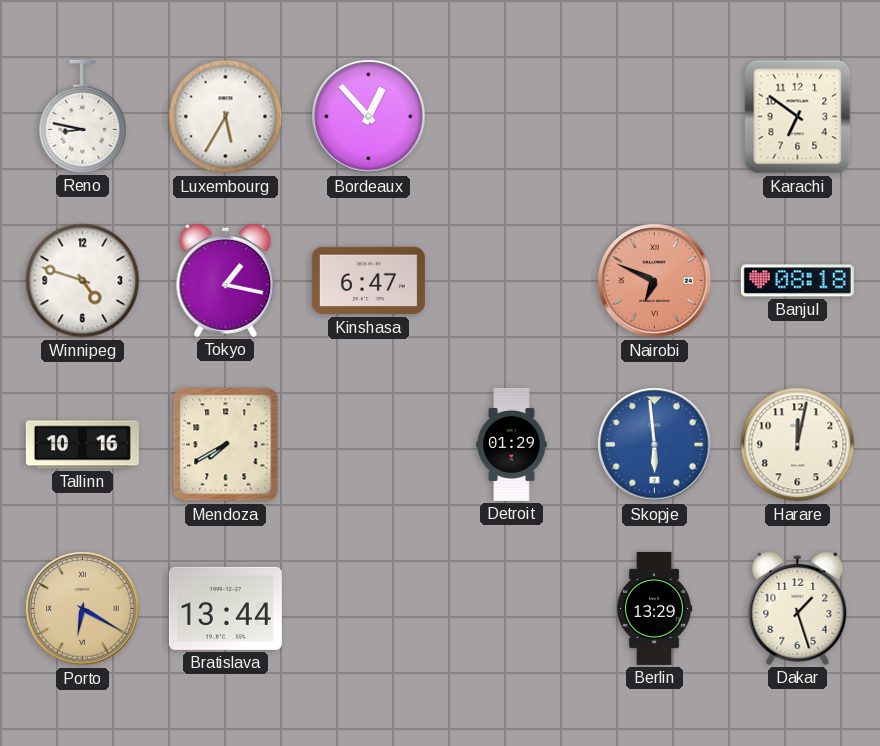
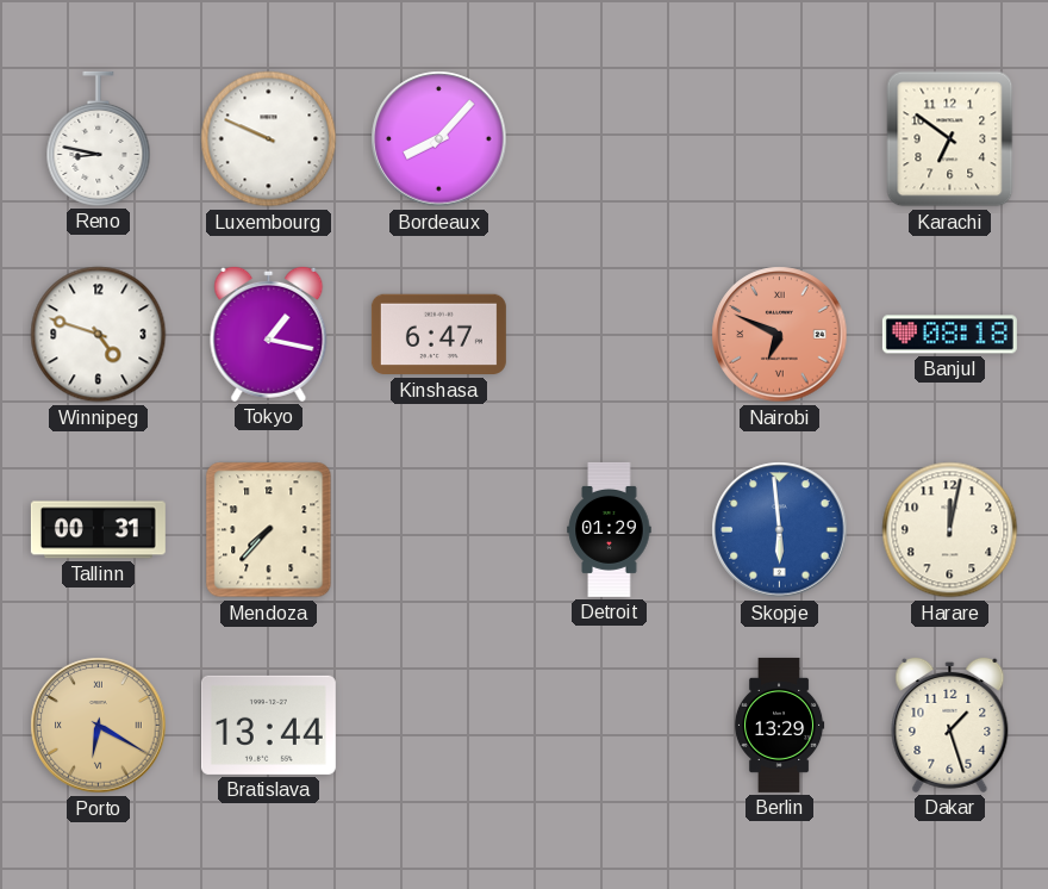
Luxembourg: 5:35 -> 9:49
Bordeaux: 12:53 -> 8:07
Tallinn: 10:16 -> 00:31
Mendoza: 7:40 -> 7:37
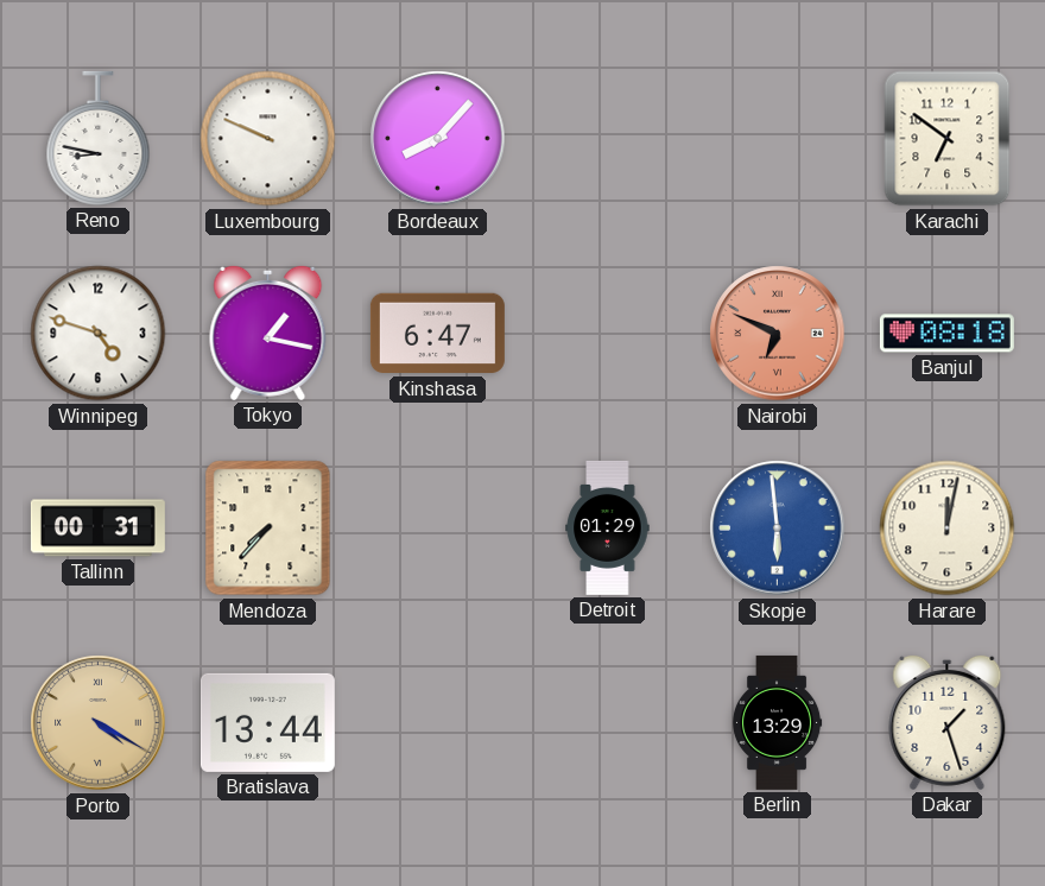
Porto: 6:20 -> 4:20
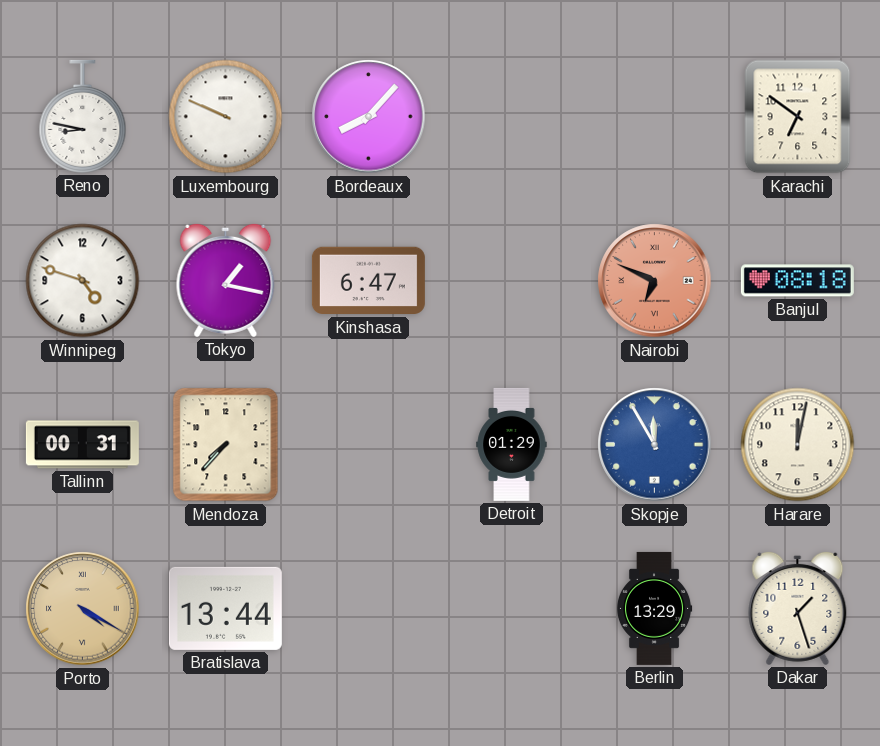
Skopje: 5:59 -> 11:55
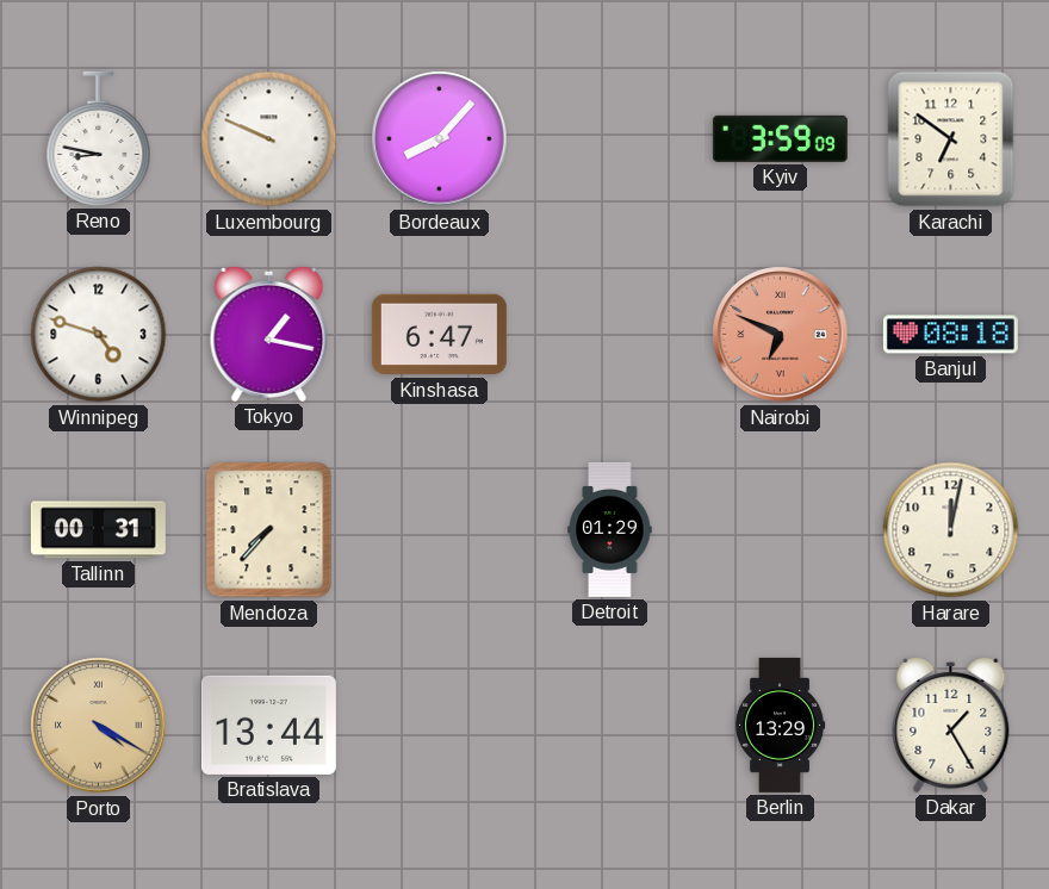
Kyiv: none -> 3:59
Skopje: 11:55 -> none
Dakar: 1:27 -> 1:25
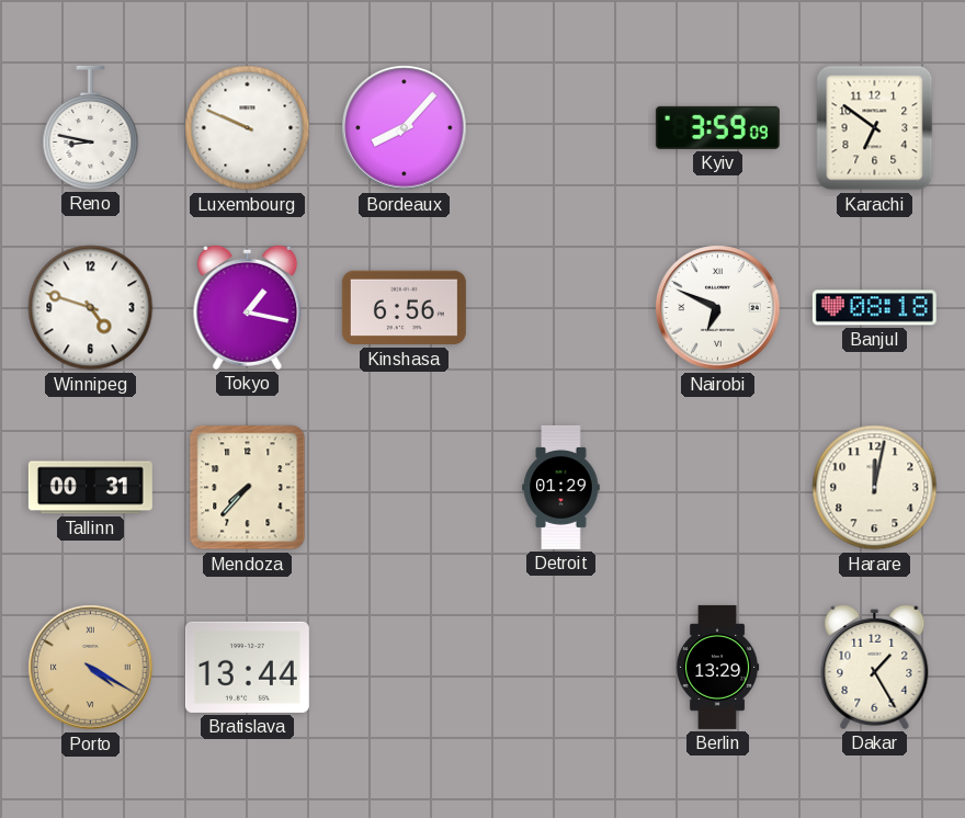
Kinshasa: 6:47 -> 6:56
Nairobi dial: salmon -> white
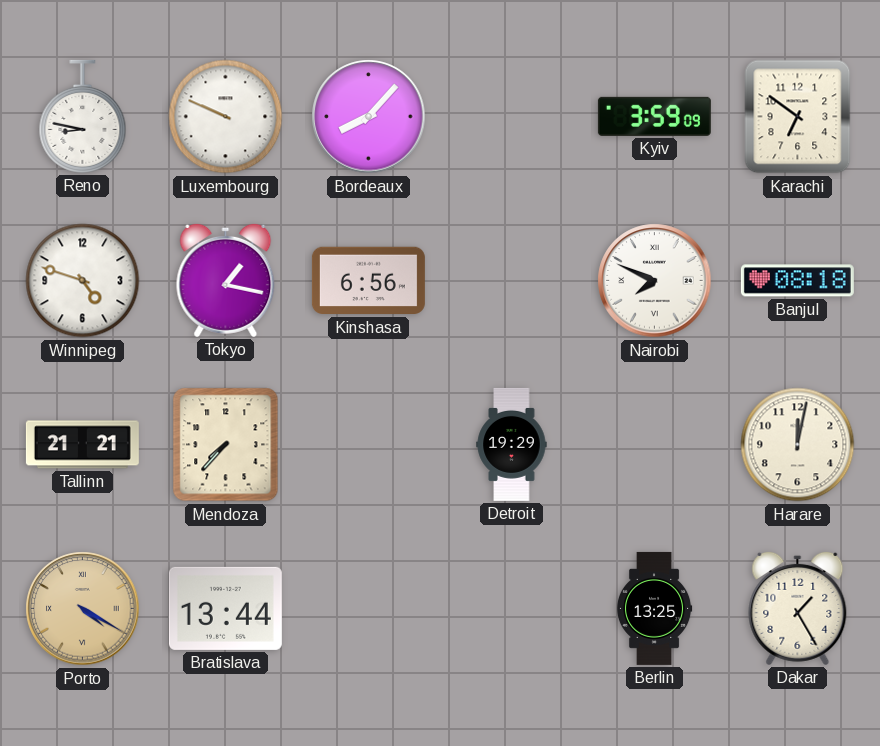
Nairobi: 6:49 -> 7:49
Tallinn: 00:31 -> 21:21
Detroit: 01:29 -> 19:29
Berlin: 13:29 -> 13:25
